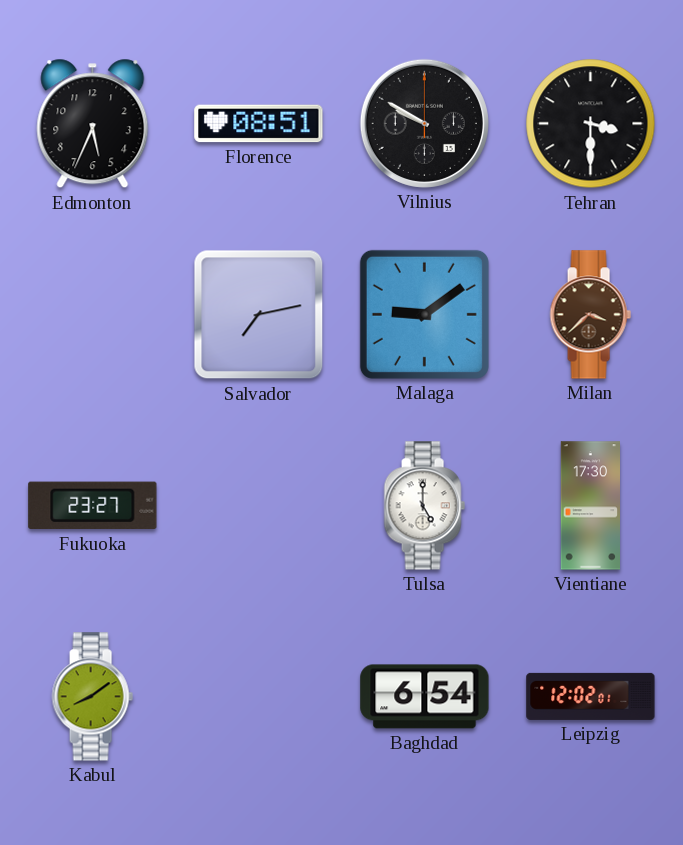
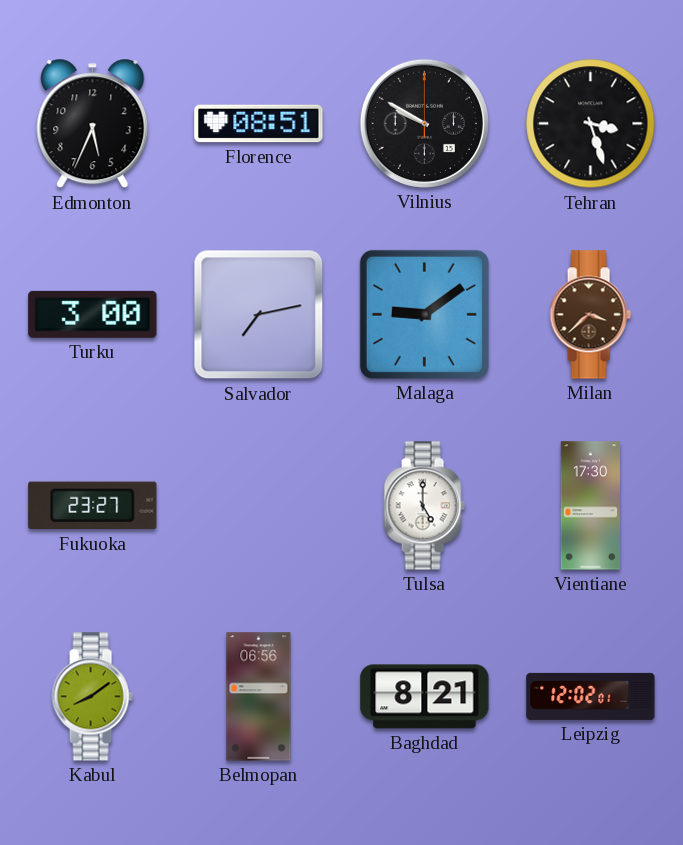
Tehran: 3:30 -> 3:27
Turku: none -> 3:00
Belmopan: none -> 06:56
Baghdad: 6:54 -> 8:21
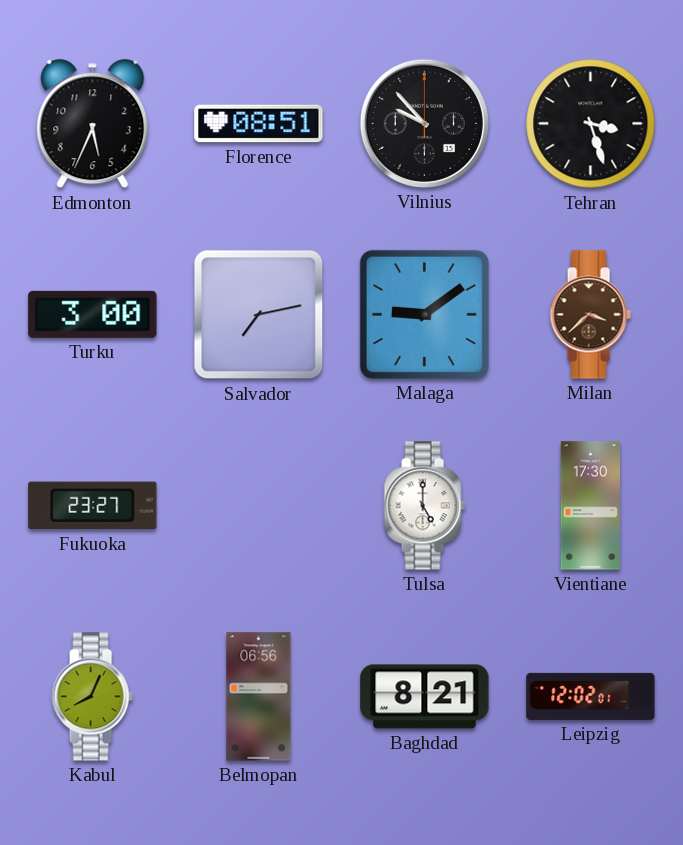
Vilnius: 9:50 -> 9:53
Kabul: 8:09 -> 8:04
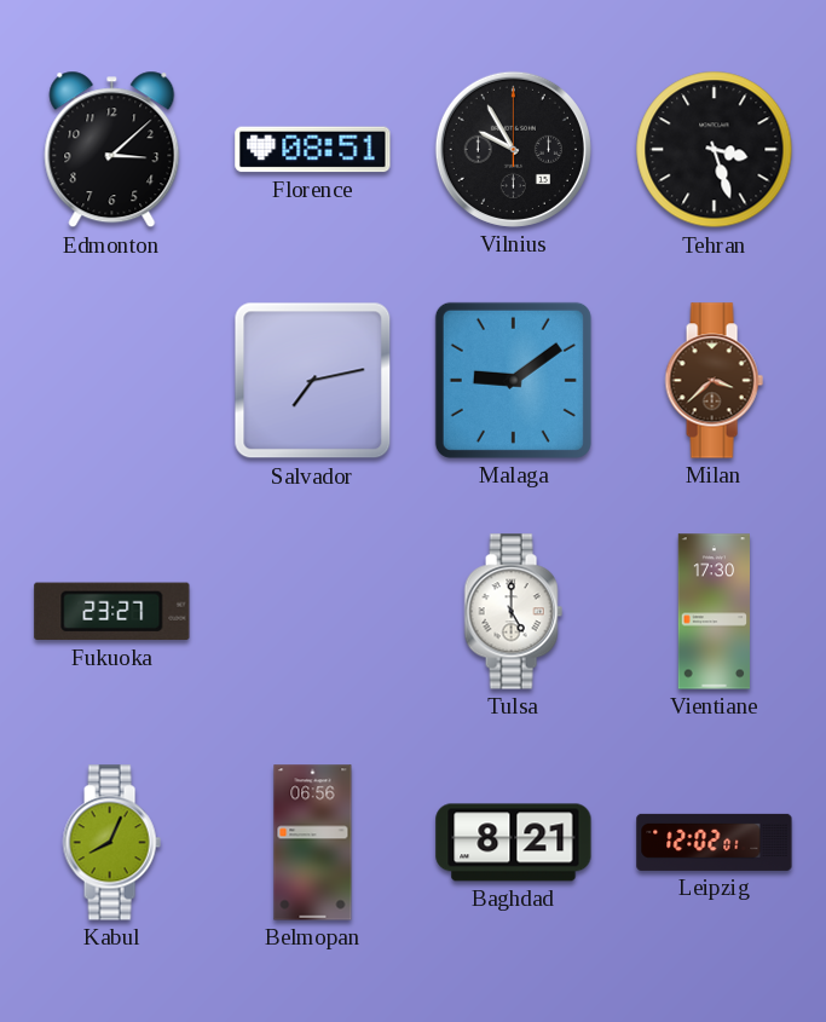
Edmonton: 5:34 -> 3:08
Vilnius: 9:53 -> 9:55
Turku: 3:00 -> none
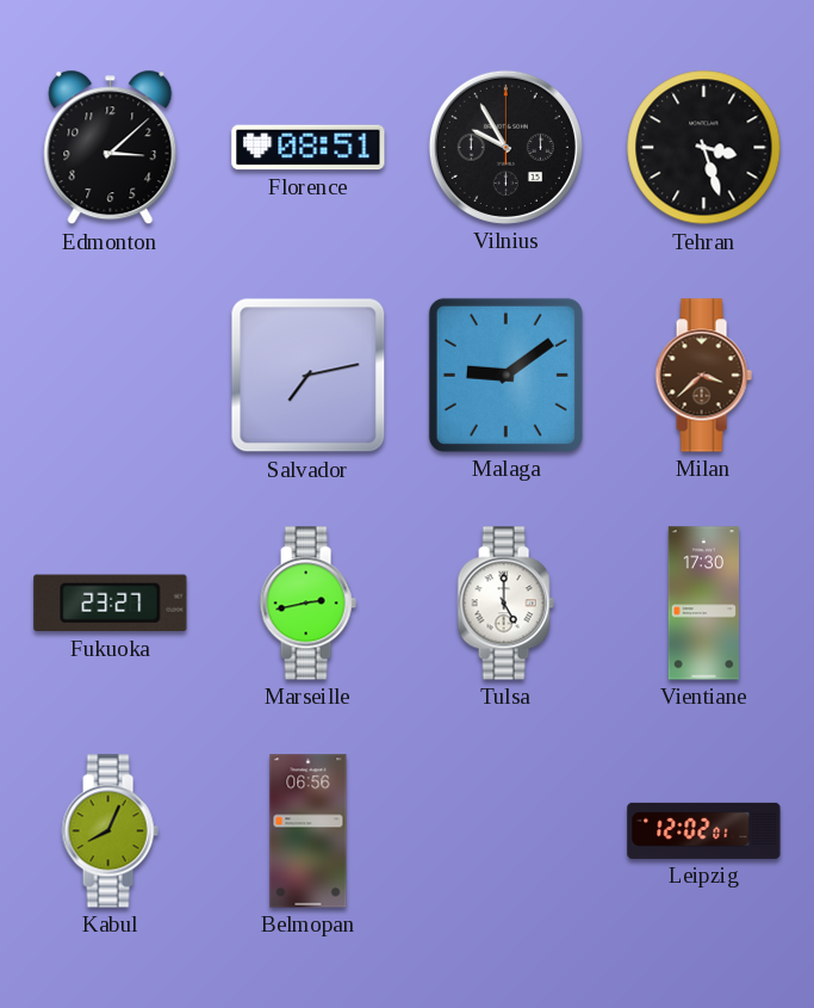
Marseille: none -> 2:43
Baghdad: 8:21 -> none
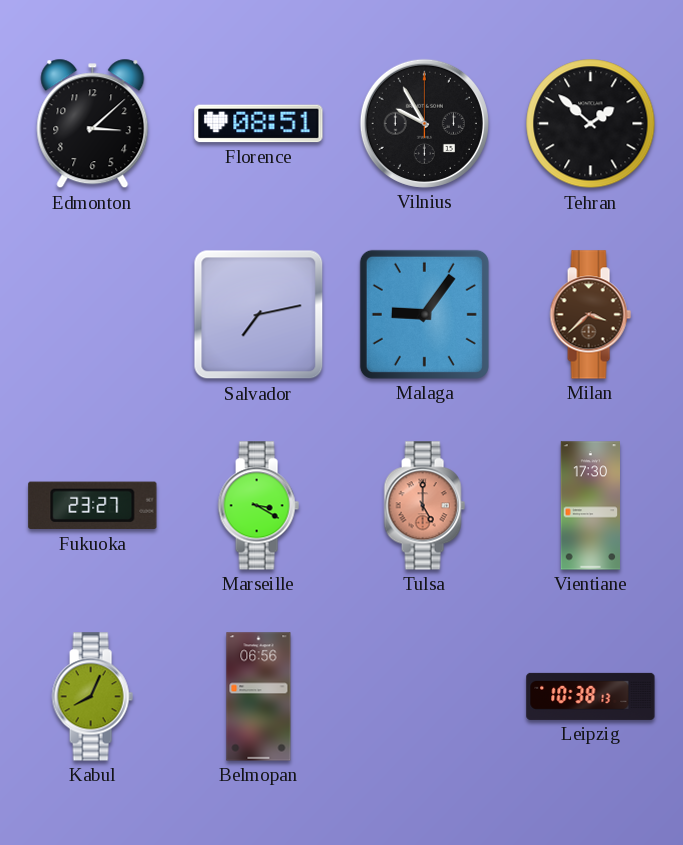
Tehran: 3:27 -> 1:52
Malaga: 9:09 -> 9:06
Marseille: 2:43 -> 3:20
Tulsa dial: white -> salmon
Leipzig: 12:02 -> 10:38
